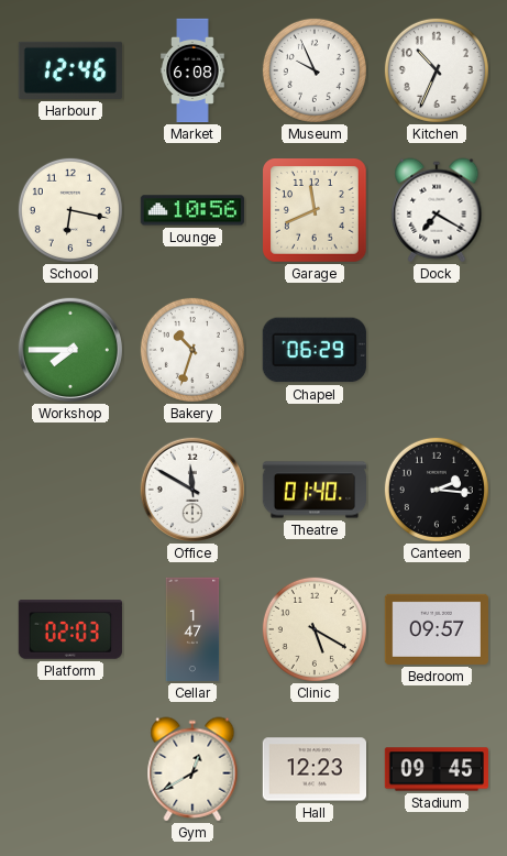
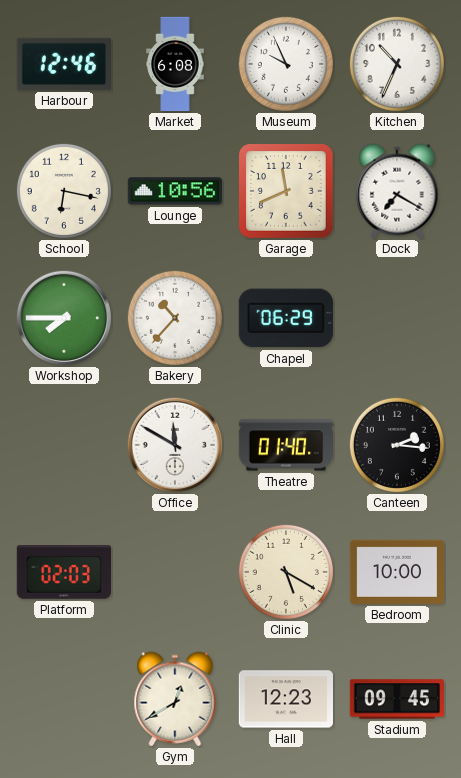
Bakery: 10:33 -> 10:37
Cellar: 1:47 -> none
Bedroom: 09:57 -> 10:00
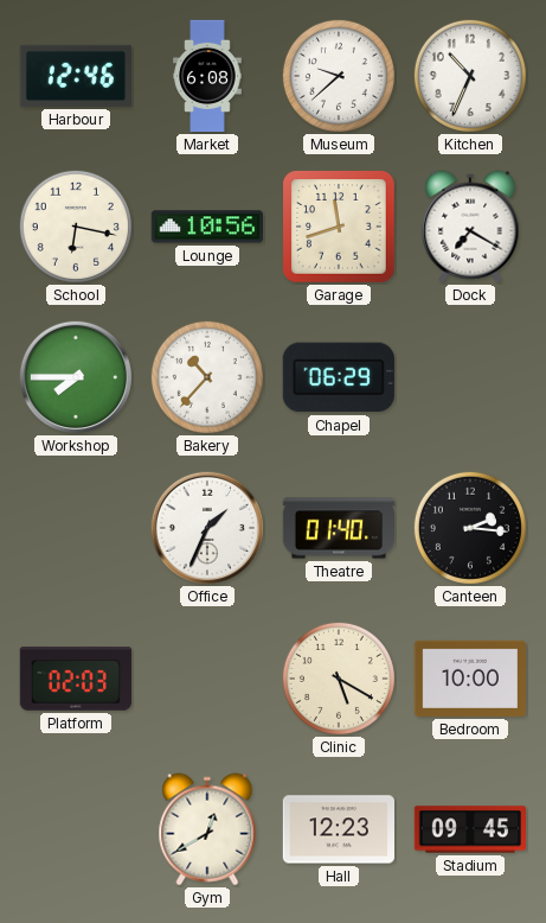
Museum: 9:56 -> 9:38
Garage: 11:41 -> 11:42
Office: 11:50 -> 1:34
